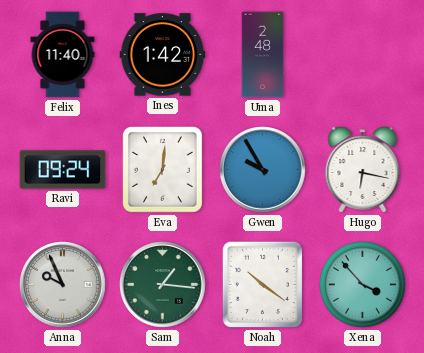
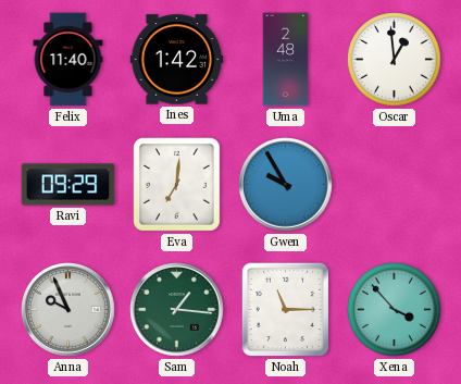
Oscar: none -> 12:59
Ravi: 09:24 -> 09:29
Hugo: 6:17 -> none
Noah: 10:21 -> 11:15
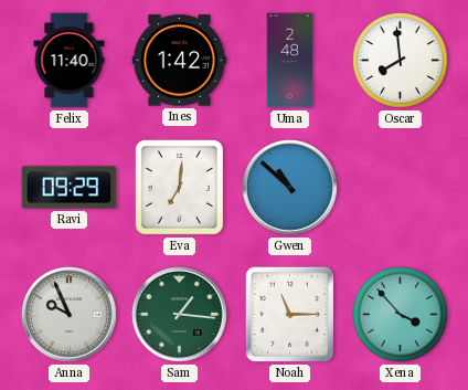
Oscar: 12:59 -> 7:59
Gwen: 9:55 -> 10:52
